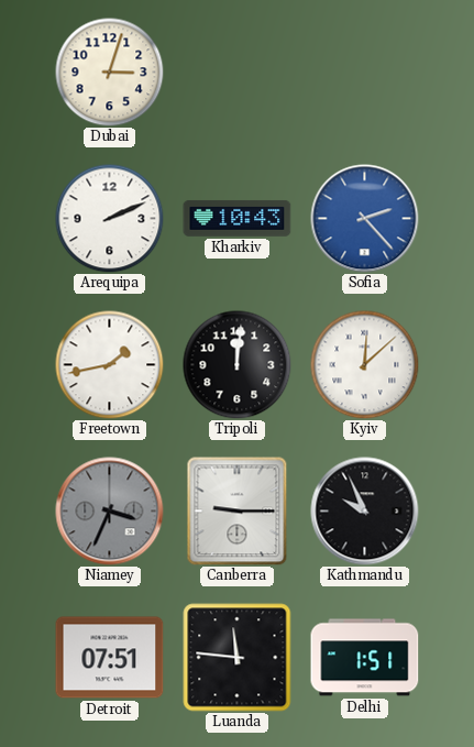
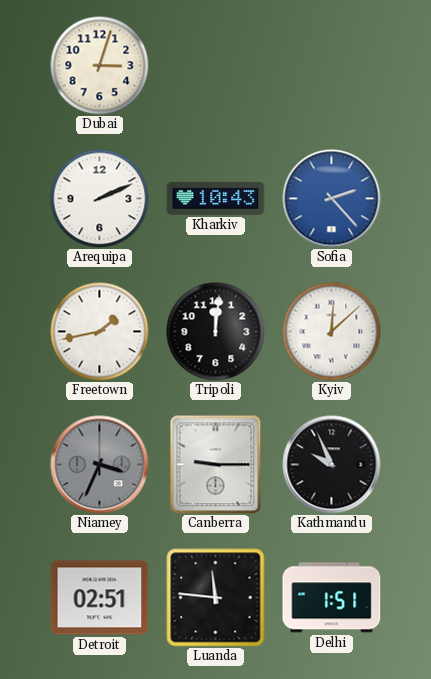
Detroit: 07:51 -> 02:51
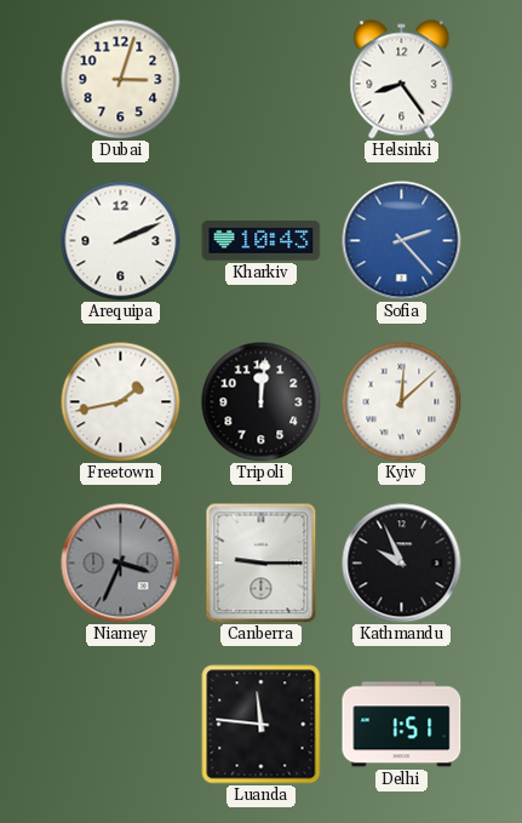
Helsinki: none -> 8:24
Detroit: 02:51 -> none
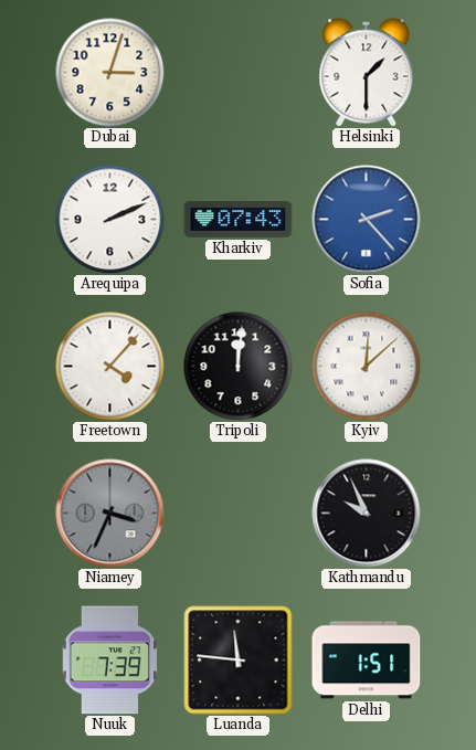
Helsinki: 8:24 -> 1:30
Kharkiv: 10:43 -> 07:43
Freetown: 1:43 -> 4:07
Canberra: 9:15 -> none
Nuuk: none -> 7:39
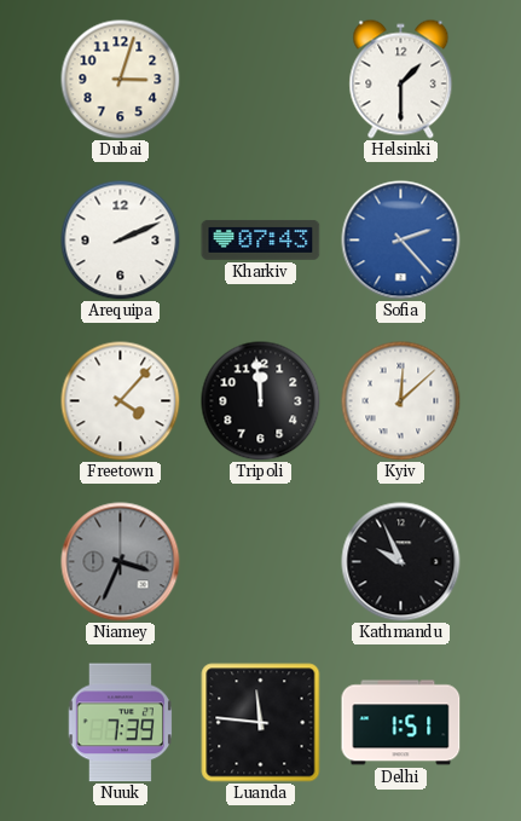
Tripoli: 12:01 -> 11:59
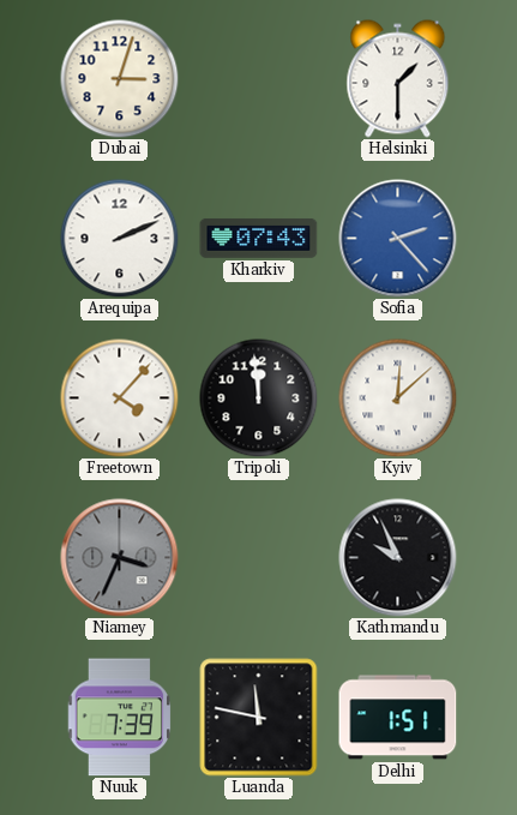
Luanda: 11:46 -> 11:47
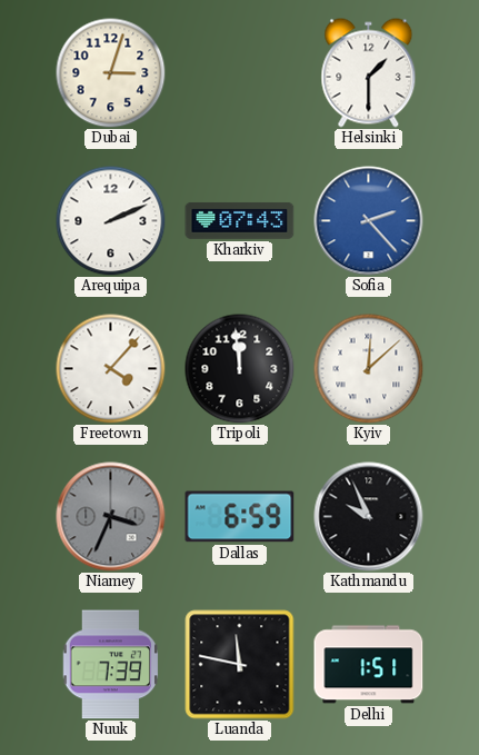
Dallas: none -> 6:59
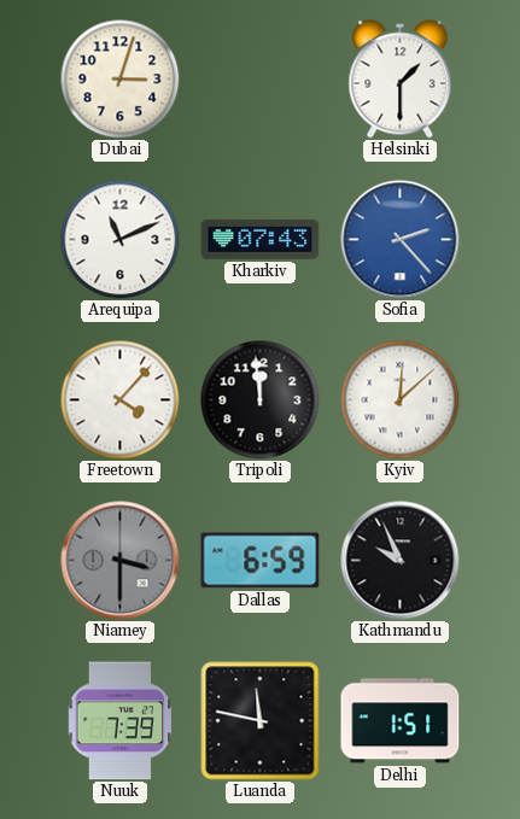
Arequipa: 2:11 -> 11:11
Niamey: 3:34 -> 3:30
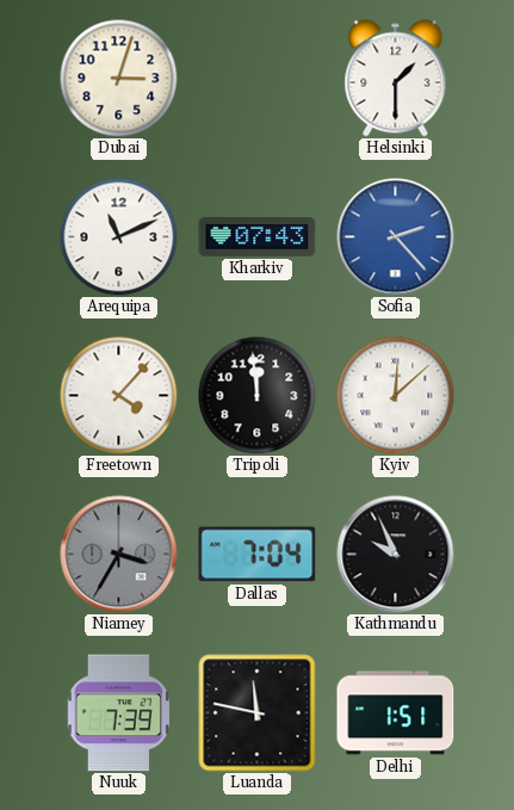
Niamey: 3:30 -> 3:35
Dallas: 6:59 -> 7:04
